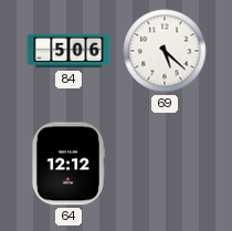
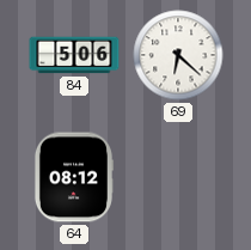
69: 5:22 -> 6:22
64: 12:12 -> 08:12
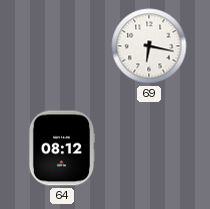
84: 5:06 -> none
69: 6:22 -> 6:17
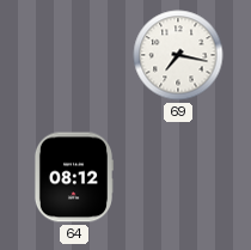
69: 6:17 -> 7:17
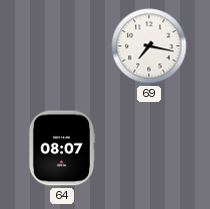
64: 08:12 -> 08:07
